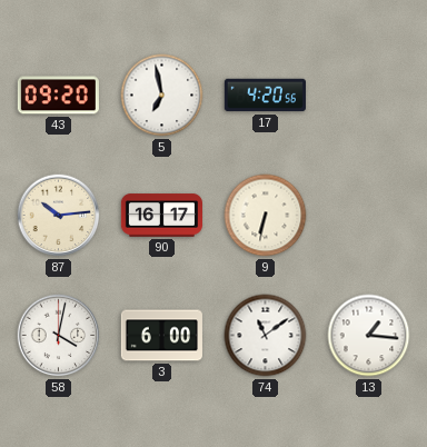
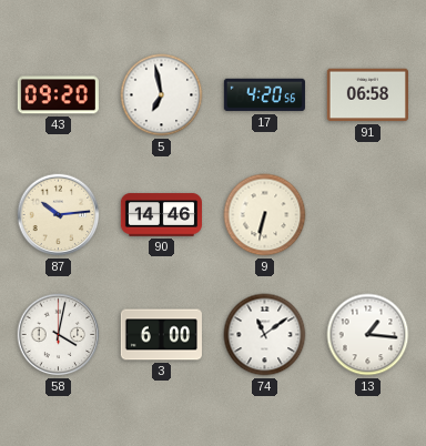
91: none -> 06:58
90: 16:17 -> 14:46
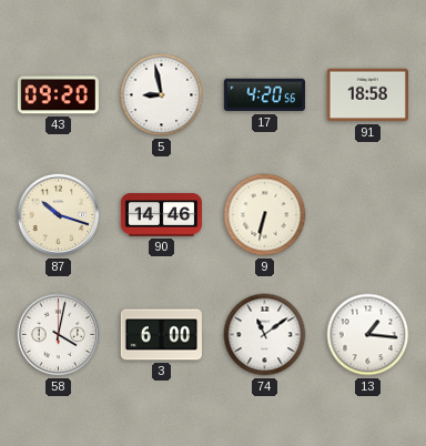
5: 6:58 -> 8:58
91: 06:58 -> 18:58
87: 10:14 -> 10:18
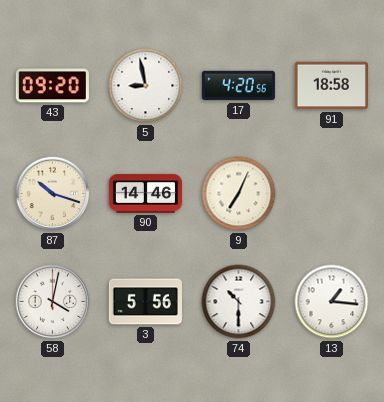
9: 6:32 -> 7:04
3: 6:00 -> 5:56
74: 11:09 -> 10:30
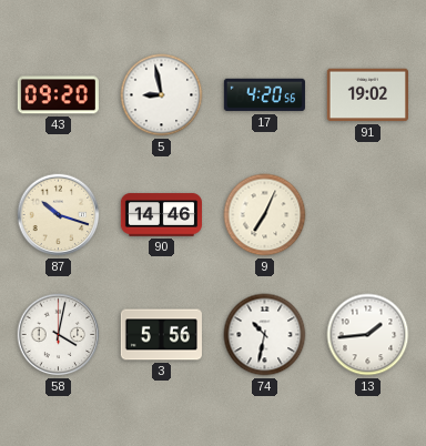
91: 18:58 -> 19:02
74: 10:30 -> 10:32
13: 1:16 -> 1:44
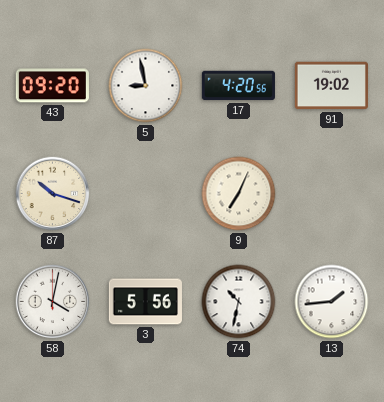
90: 14:46 -> none
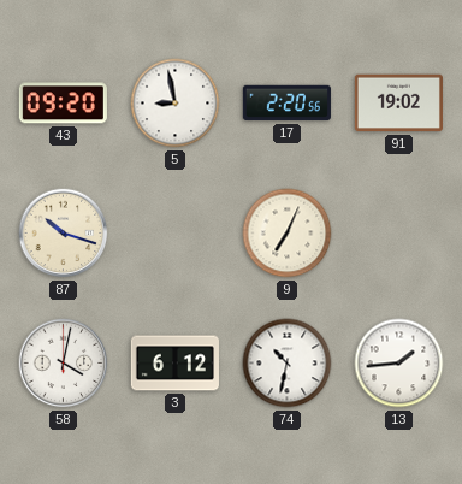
17: 4:20 -> 2:20
3: 5:56 -> 6:12
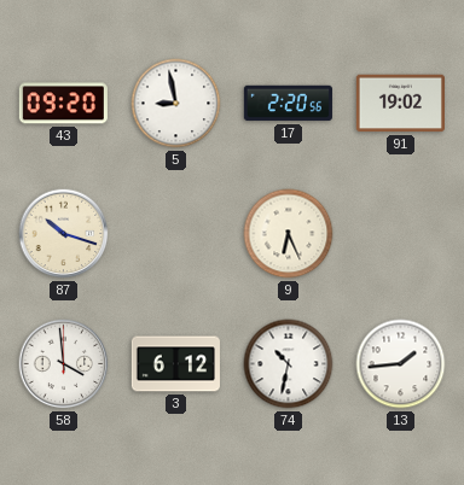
9: 7:04 -> 6:26
58: 4:02 -> 3:59
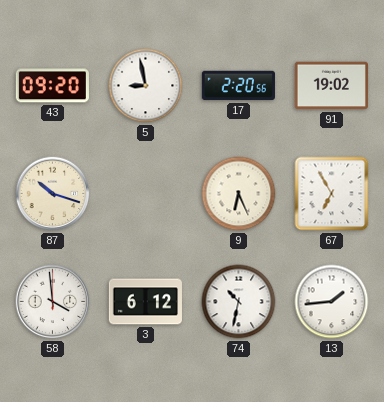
67: none -> 6:55
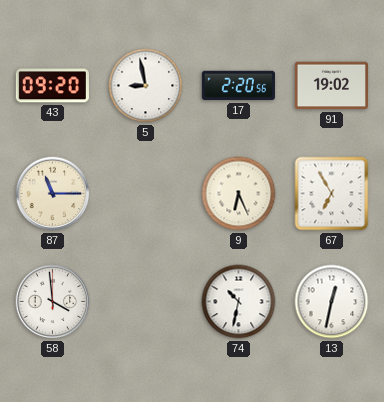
87: 10:18 -> 11:15
3: 6:12 -> none
13: 1:44 -> 12:32
